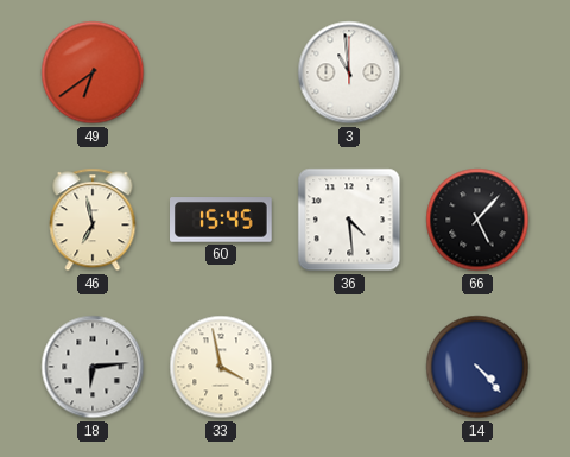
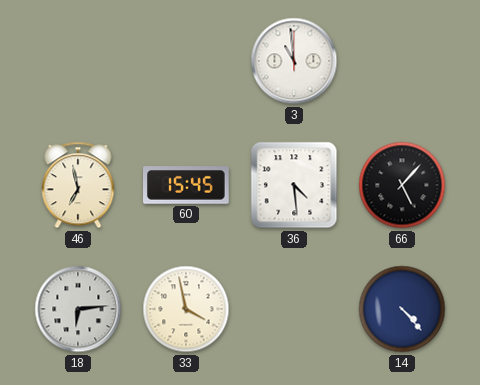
49: 6:39 -> none
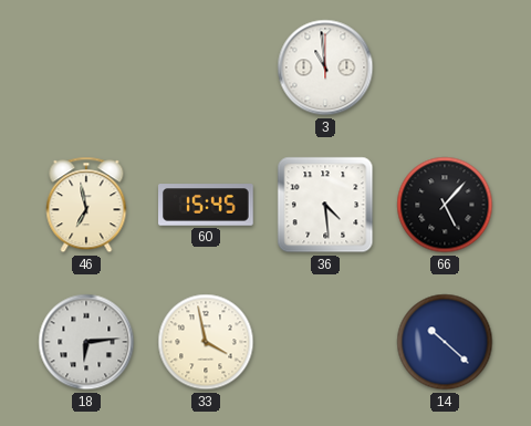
14: 4:23 -> 10:22
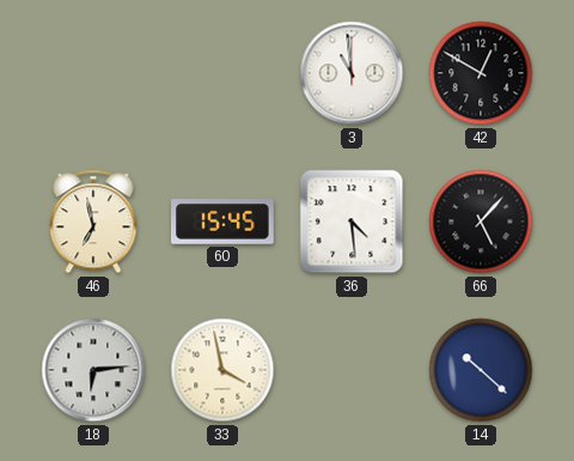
42: none -> 12:50
